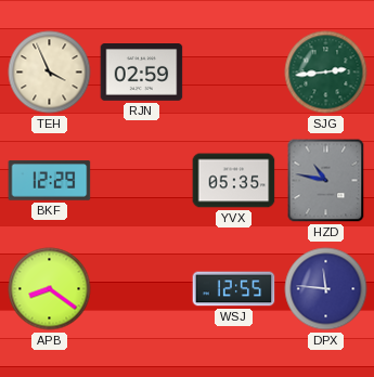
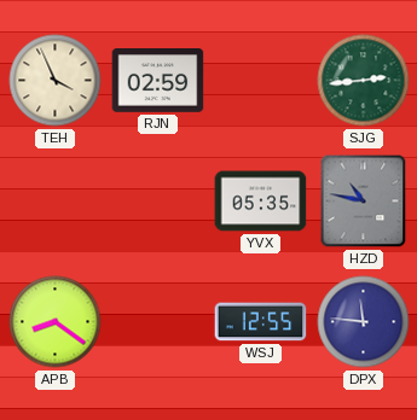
BKF: 12:29 -> none
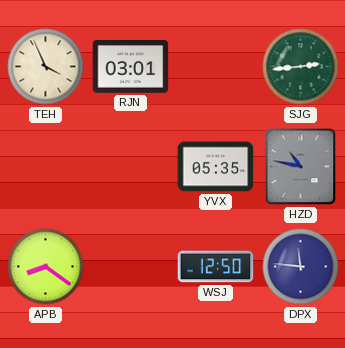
RJN: 02:59 -> 03:01
WSJ: 12:55 -> 12:50
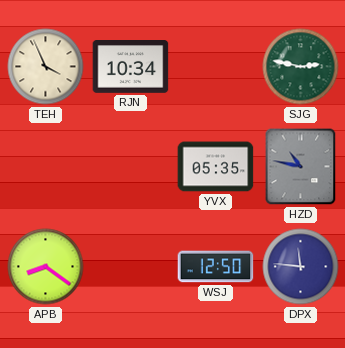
RJN: 03:01 -> 10:34
SJG: 2:44 -> 2:47
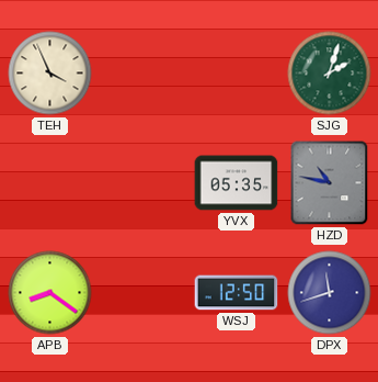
RJN: 10:34 -> none
SJG: 2:47 -> 2:03
DPX: 11:46 -> 11:42
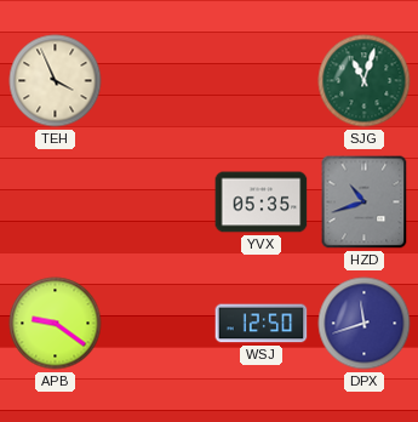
SJG: 2:03 -> 11:03
HZD: 10:47 -> 10:42
APB: 8:21 -> 9:21
